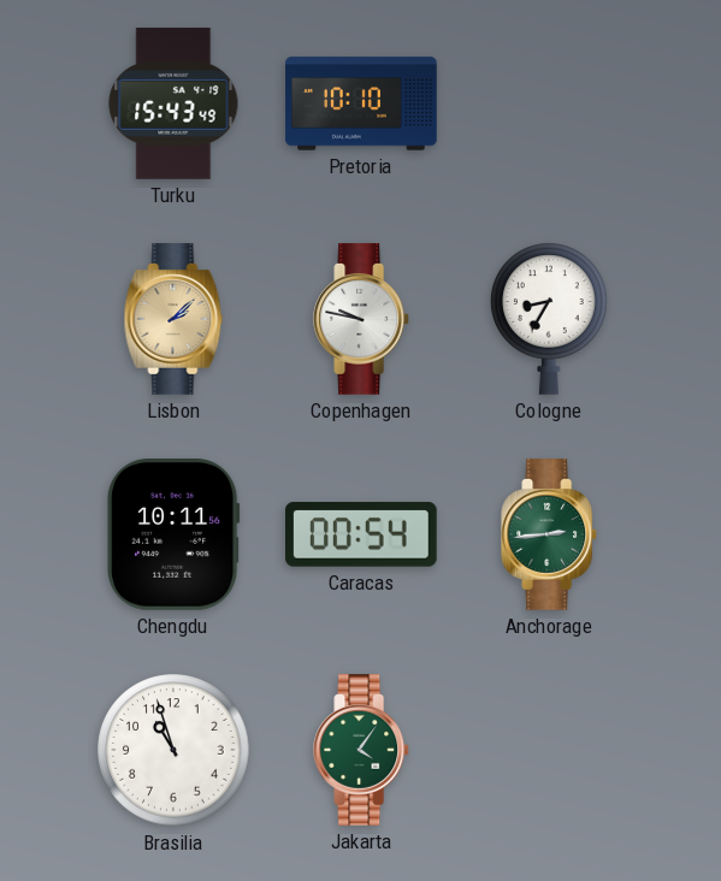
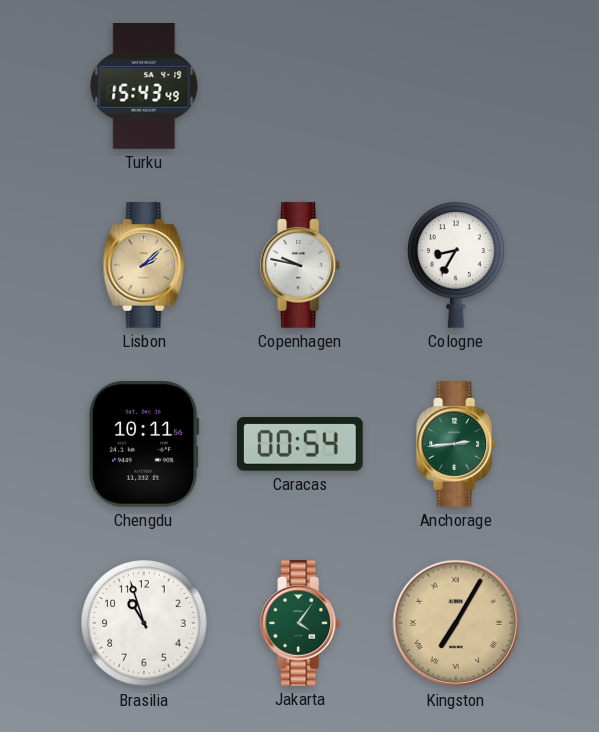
Pretoria: 10:10 -> none
Kingston: none -> 7:05
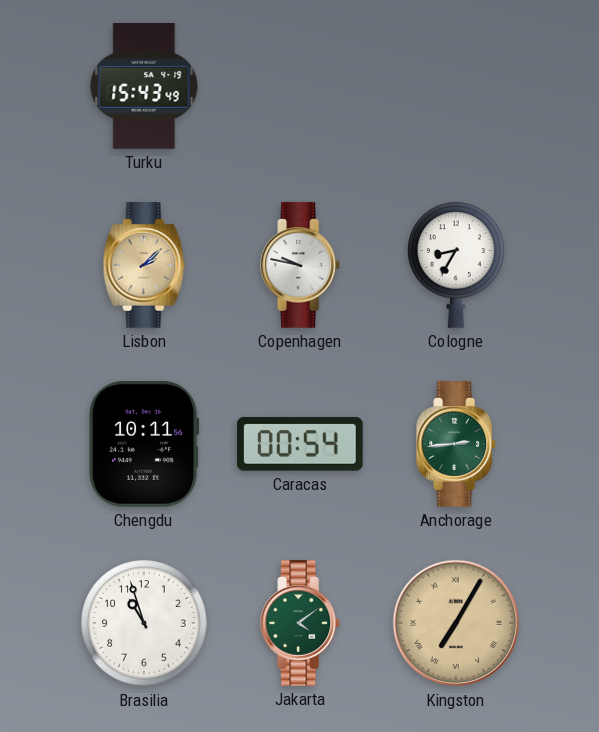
Jakarta: 4:06 -> 4:09
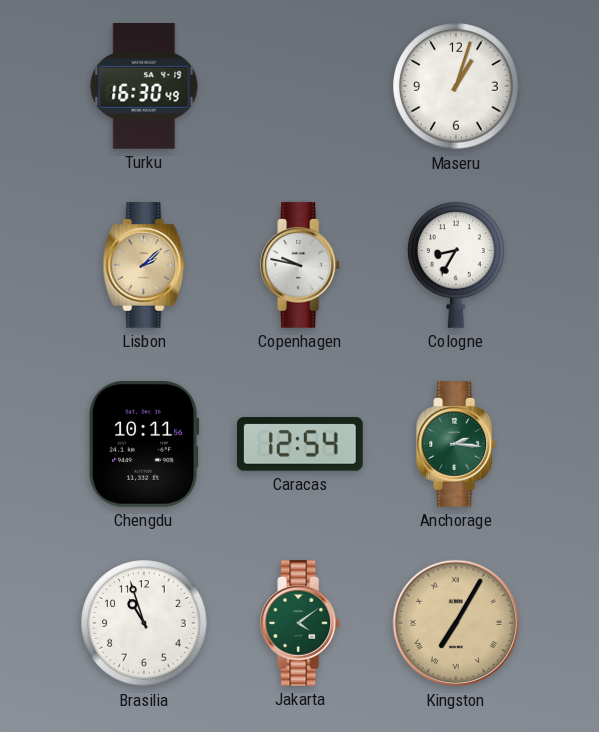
Turku: 15:43 -> 16:30
Maseru: none -> 1:03
Caracas: 00:54 -> 12:54
Anchorage: 2:44 -> 2:16
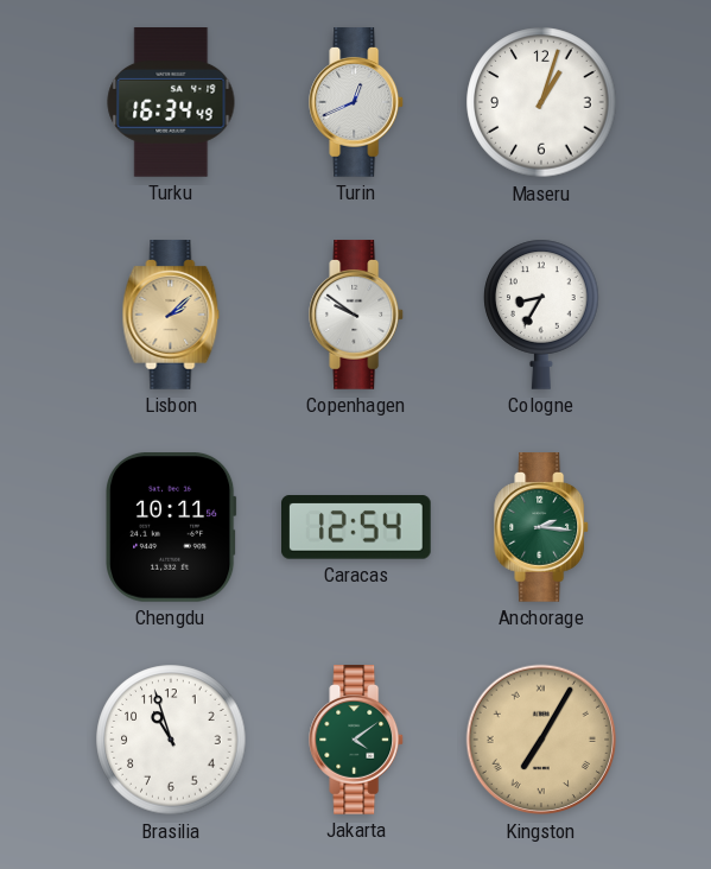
Turku: 16:30 -> 16:34
Turin: none -> 12:41
Copenhagen: 9:47 -> 9:51
